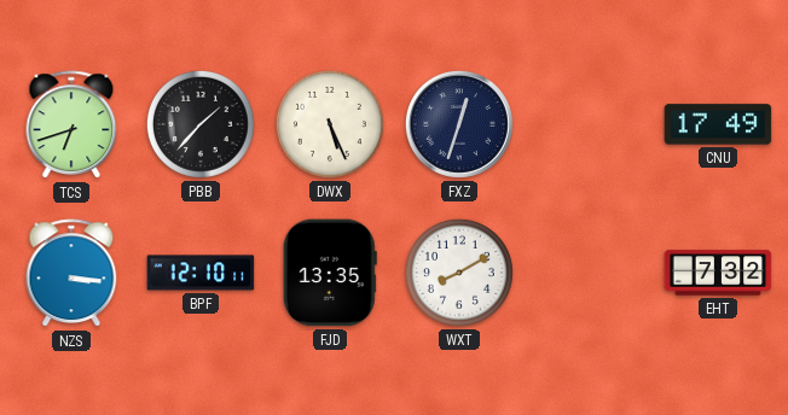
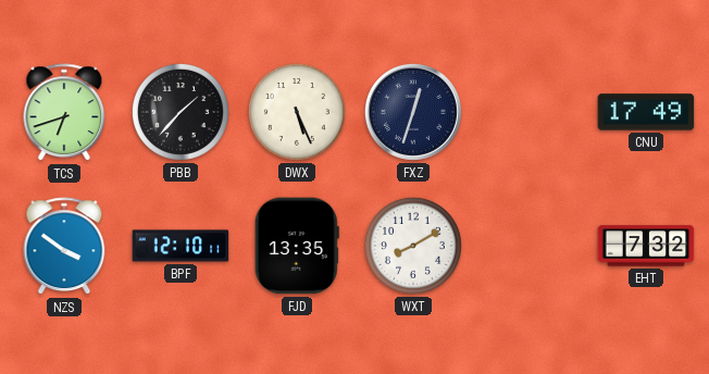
NZS: 3:16 -> 3:51
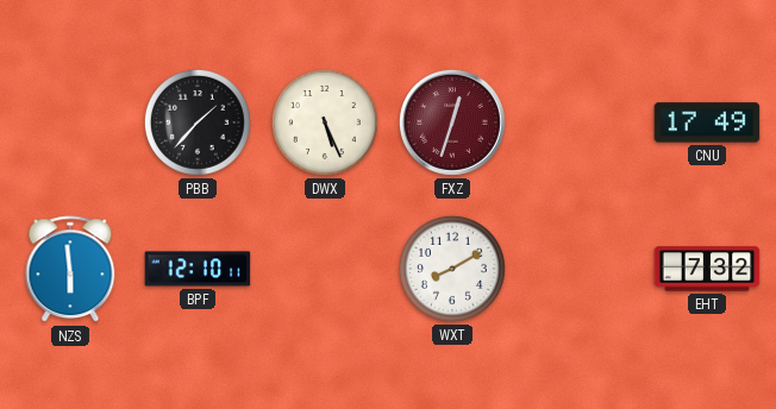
TCS: 6:42 -> none
FXZ dial: navy -> burgundy
NZS: 3:51 -> 5:59
FJD: 13:35 -> none
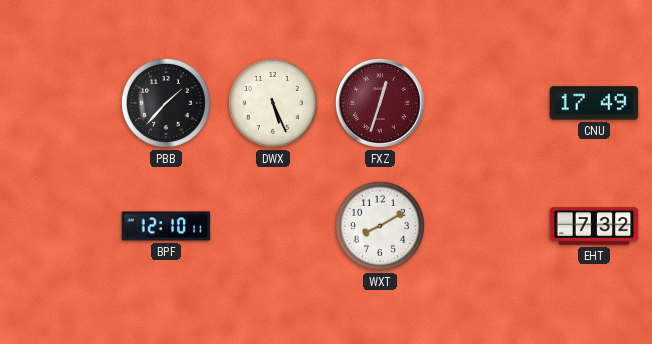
NZS: 5:59 -> none
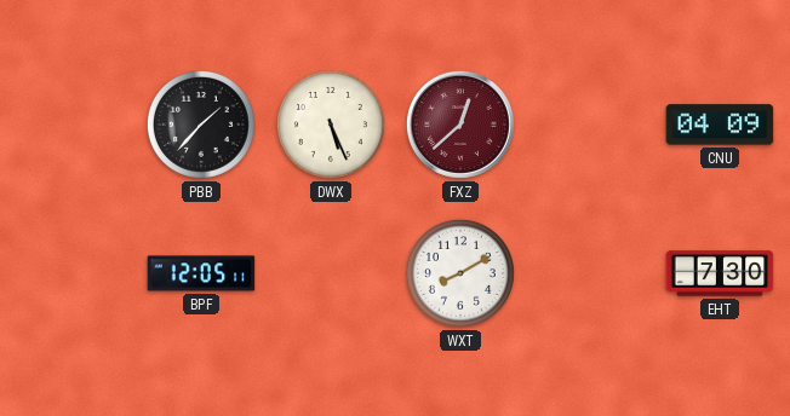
FXZ: 12:33 -> 12:38
CNU: 17:49 -> 04:09
BPF: 12:10 -> 12:05
EHT: 7:32 -> 7:30
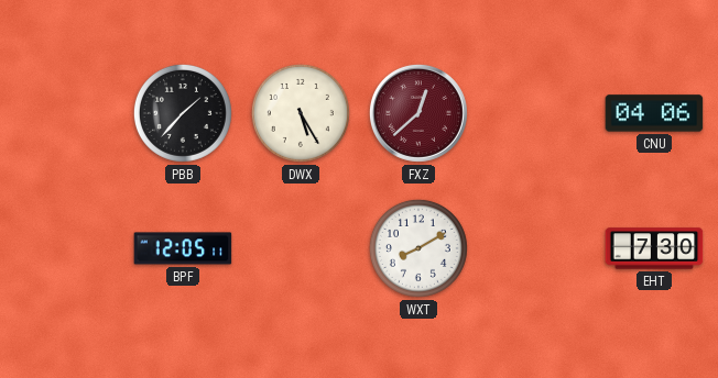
DWX: 5:26 -> 5:25
CNU: 04:09 -> 04:06
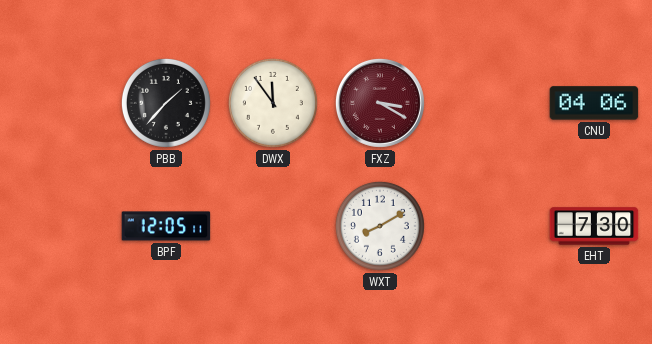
DWX: 5:25 -> 11:54
FXZ: 12:38 -> 3:20
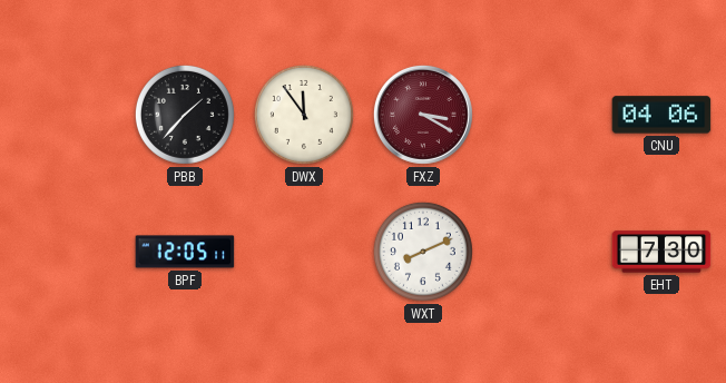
WXT: 8:10 -> 8:11
